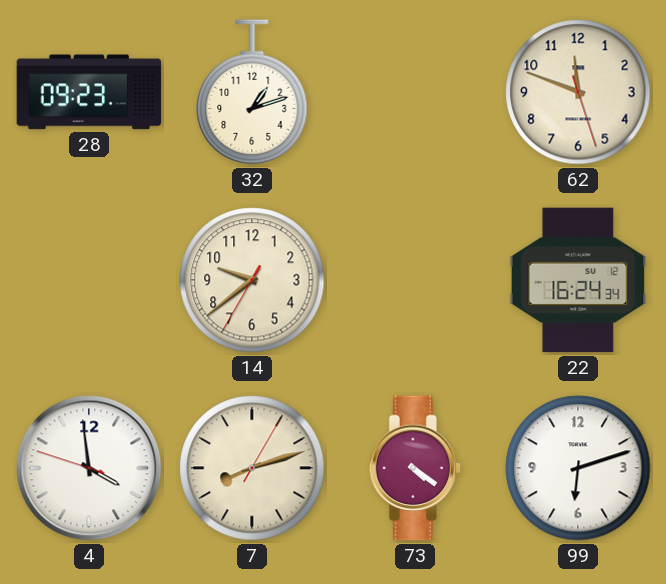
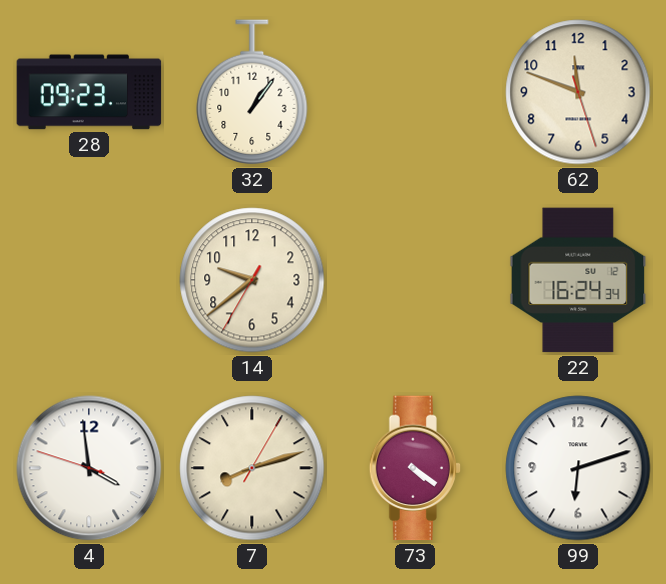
32: 1:12 -> 1:06
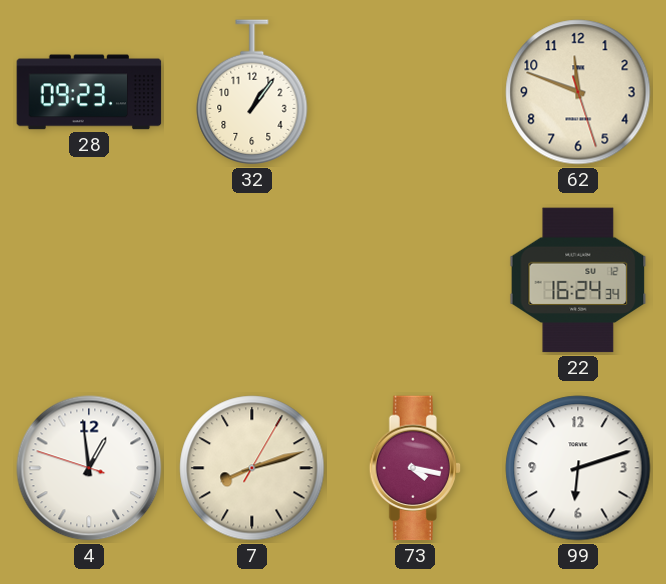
14: 9:38 -> none
4: 3:58 -> 12:58
73: 4:21 -> 4:17
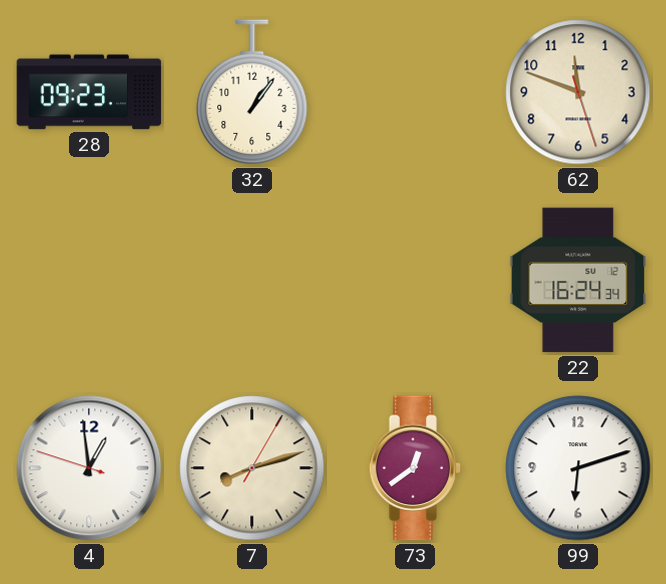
73: 4:17 -> 12:39
